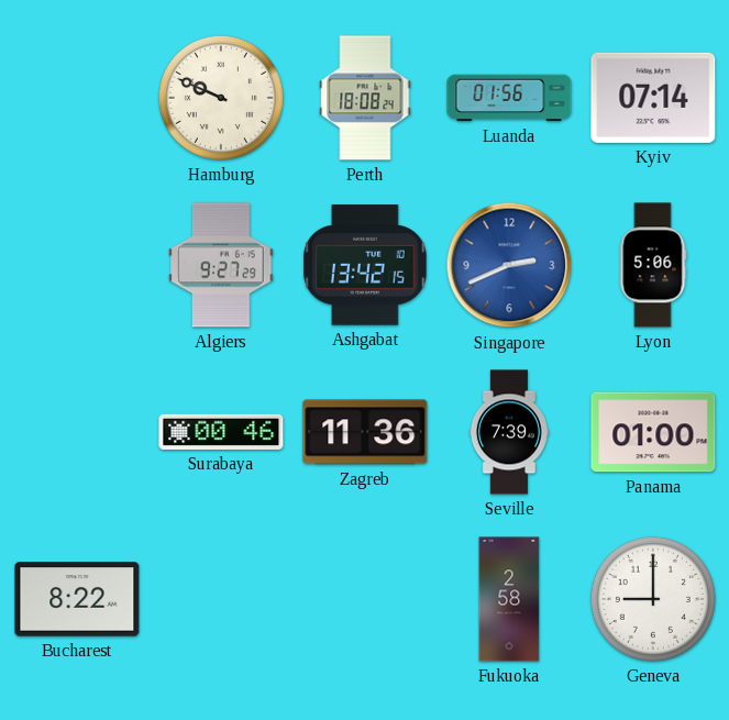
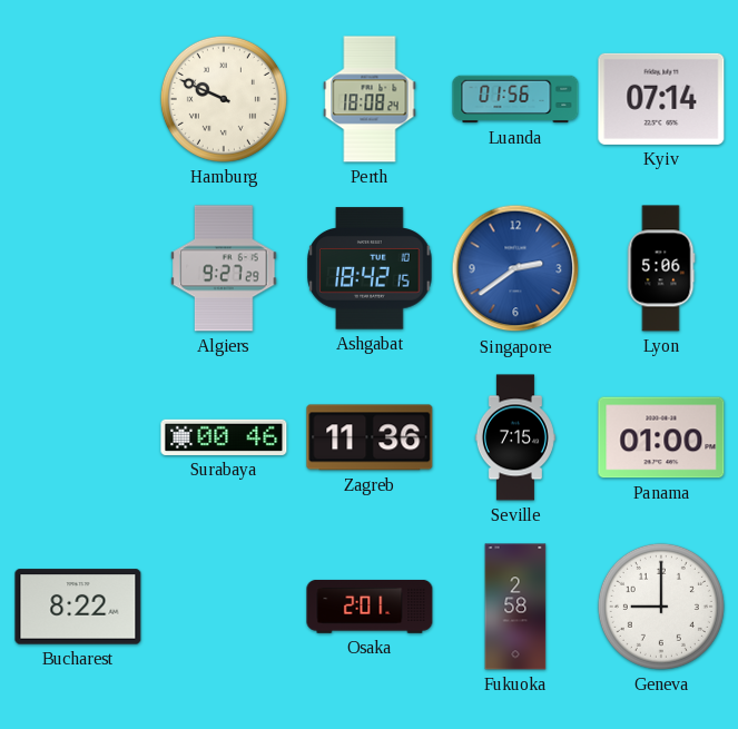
Ashgabat: 13:42 -> 18:42
Singapore: 2:41 -> 2:39
Seville: 7:39 -> 7:15
Osaka: none -> 2:01
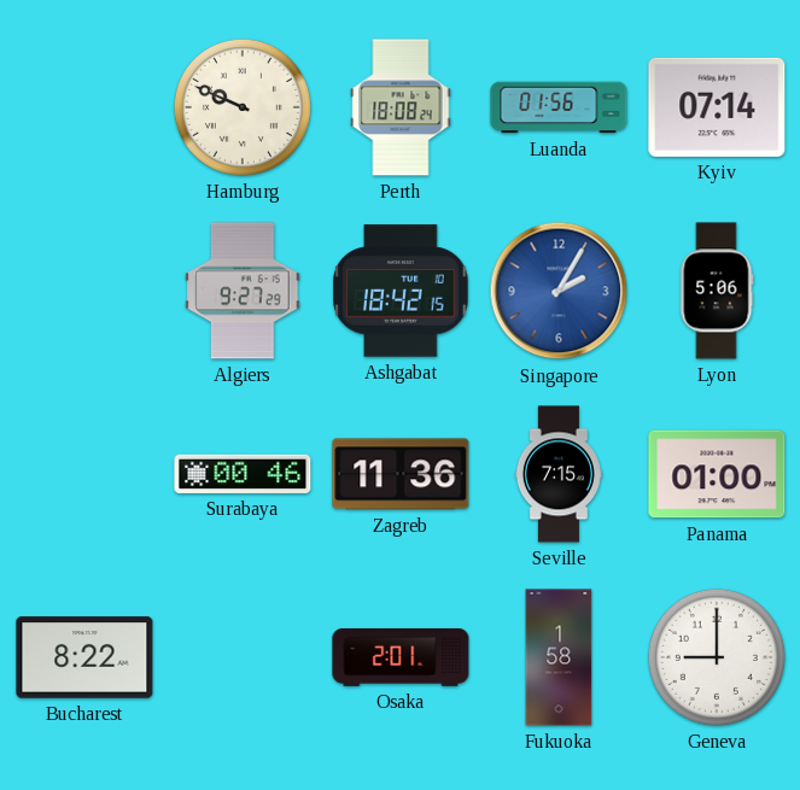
Singapore: 2:39 -> 2:05
Fukuoka: 2:58 -> 1:58
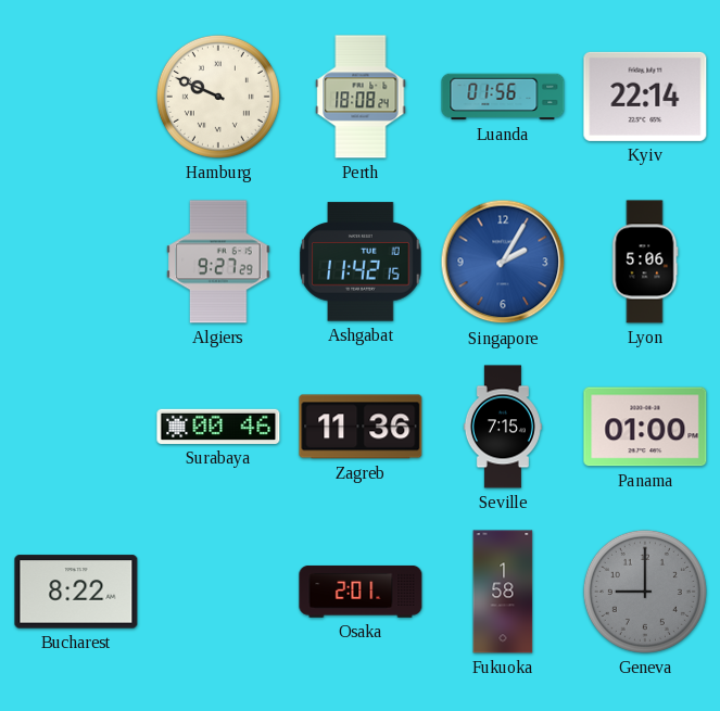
Kyiv: 07:14 -> 22:14
Ashgabat: 18:42 -> 11:42
Geneva dial: white -> grey
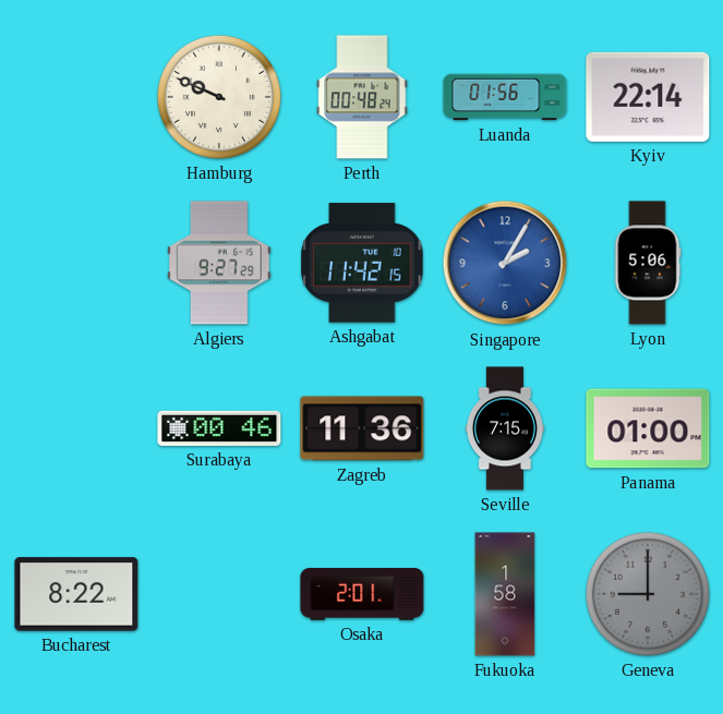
Perth: 18:08 -> 00:48
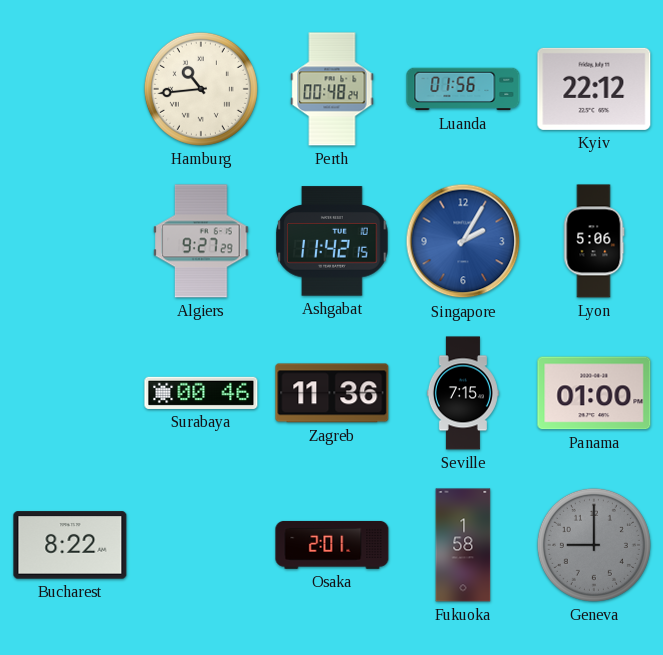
Hamburg: 9:49 -> 10:44
Kyiv: 22:14 -> 22:12
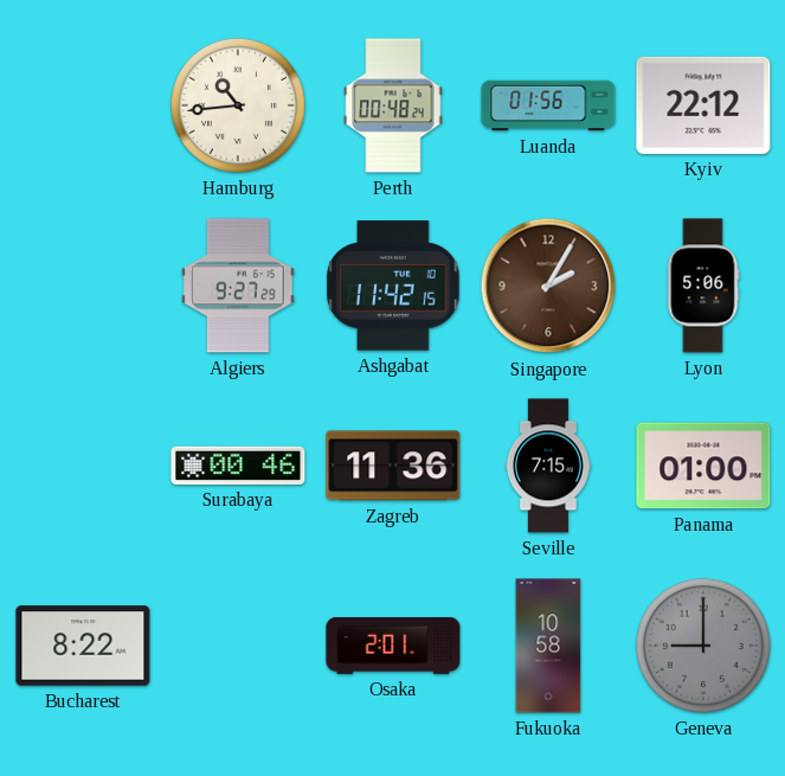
Singapore dial: blue -> brown
Fukuoka: 1:58 -> 10:58
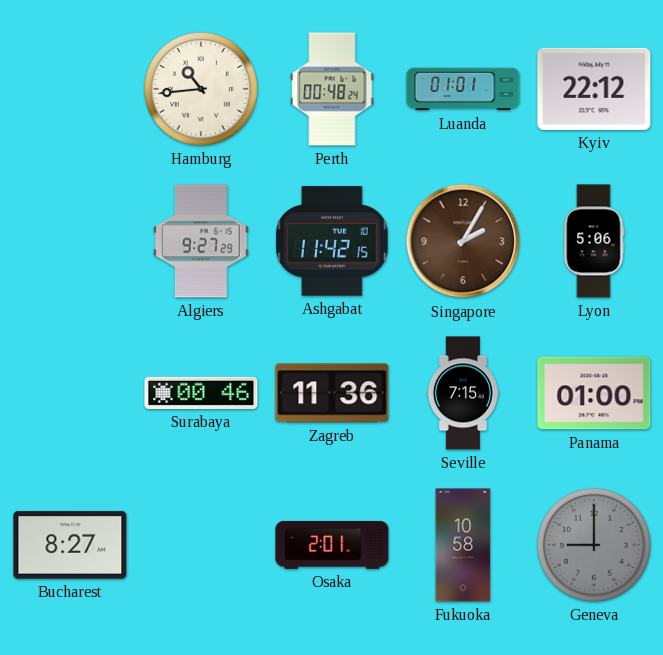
Luanda: 01:56 -> 01:01
Bucharest: 8:22 -> 8:27
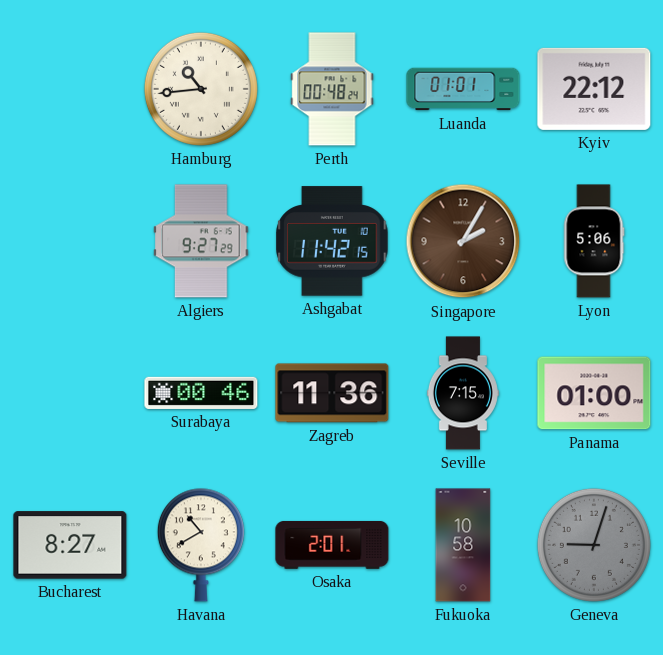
Havana: none -> 10:40
Geneva: 9:00 -> 9:03
